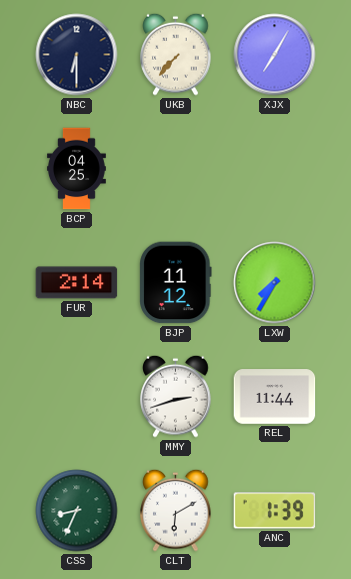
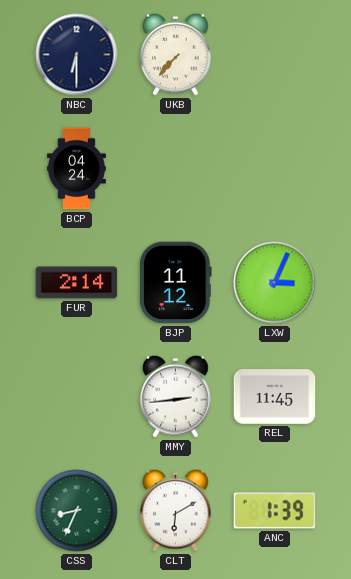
XJX: 7:05 -> none
BCP: 04:25 -> 04:24
LXW: 7:35 -> 3:04
MMY: 2:42 -> 2:44
REL: 11:44 -> 11:45
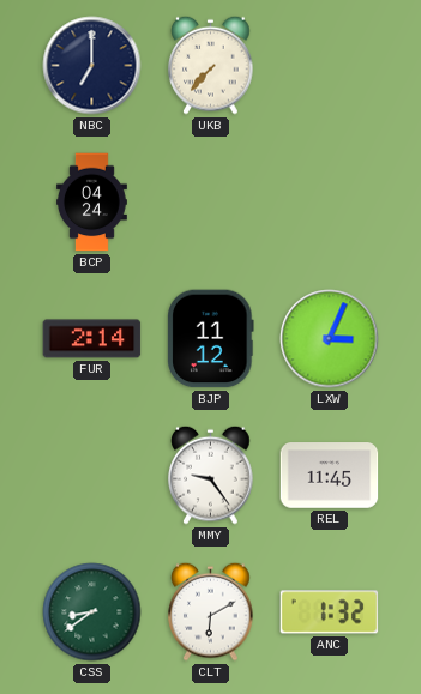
NBC: 6:30 -> 7:00
MMY: 2:44 -> 9:24
CSS: 8:34 -> 8:39
ANC: 1:39 -> 1:32
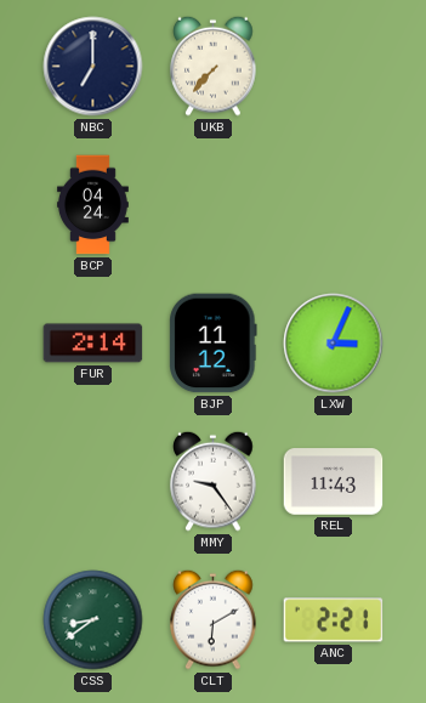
REL: 11:45 -> 11:43
ANC: 1:32 -> 2:21
